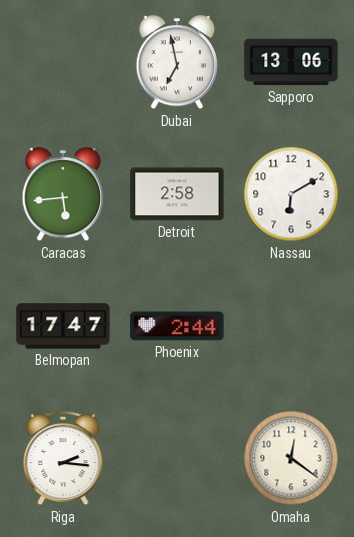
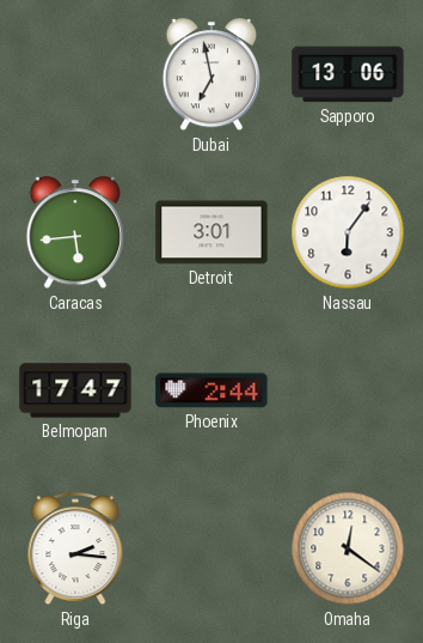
Detroit: 2:58 -> 3:01
Nassau: 6:10 -> 6:06
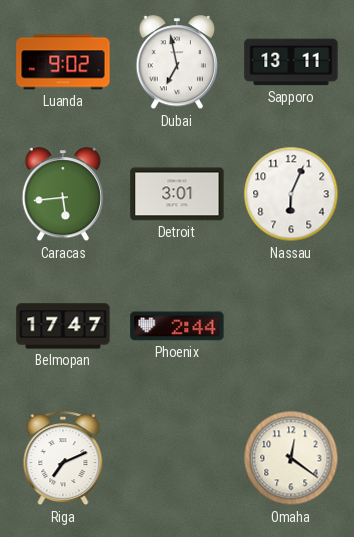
Luanda: none -> 9:02
Sapporo: 13:06 -> 13:11
Nassau: 6:06 -> 6:04
Riga: 2:16 -> 7:11
